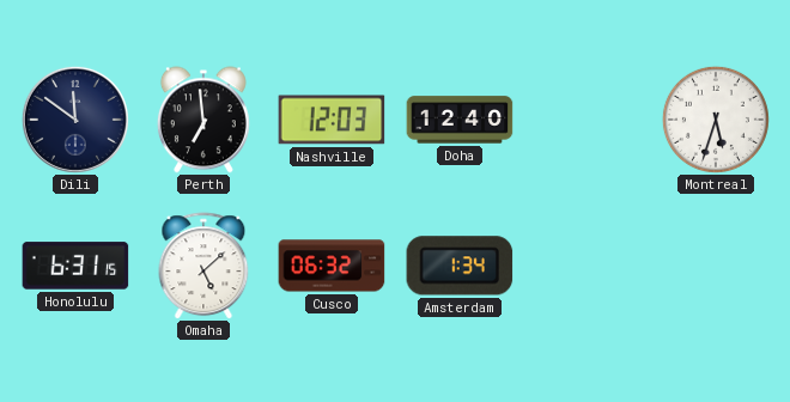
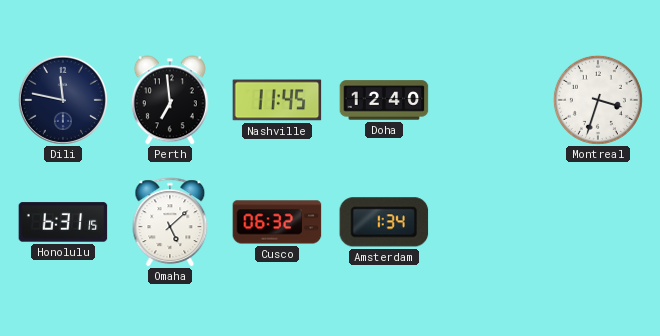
Dili: 11:51 -> 11:47
Nashville: 12:03 -> 11:45
Montreal: 5:33 -> 3:33
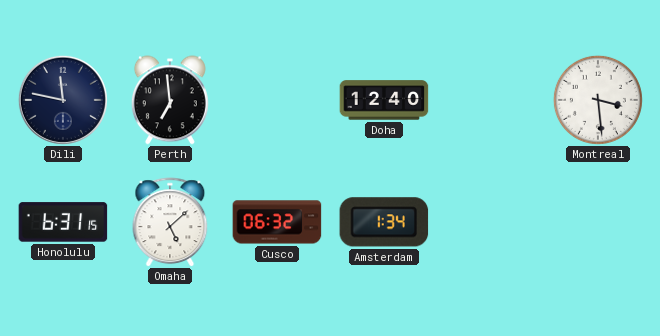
Nashville: 11:45 -> none
Montreal: 3:33 -> 3:29
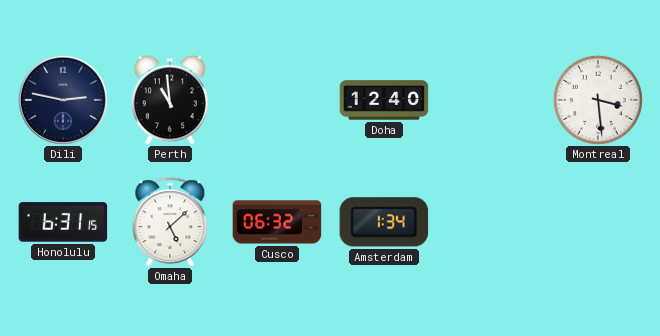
Dili: 11:47 -> 2:47
Perth: 6:59 -> 10:59
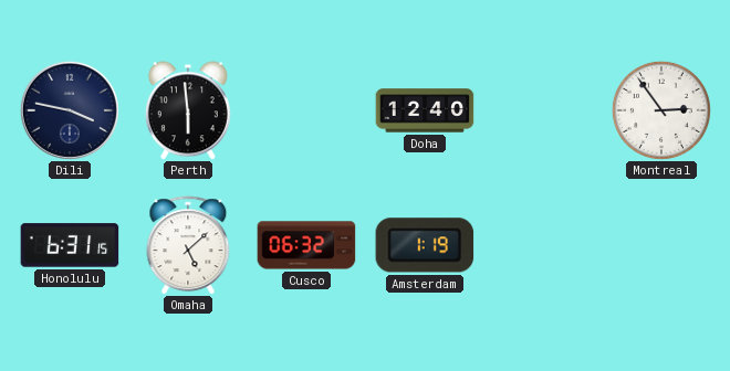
Dili: 2:47 -> 3:47
Perth: 10:59 -> 5:59
Montreal: 3:29 -> 2:54
Amsterdam: 1:34 -> 1:19
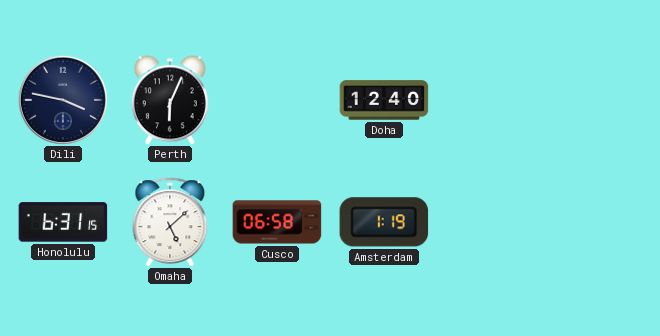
Perth: 5:59 -> 6:04
Montreal: 2:54 -> none
Cusco: 06:32 -> 06:58
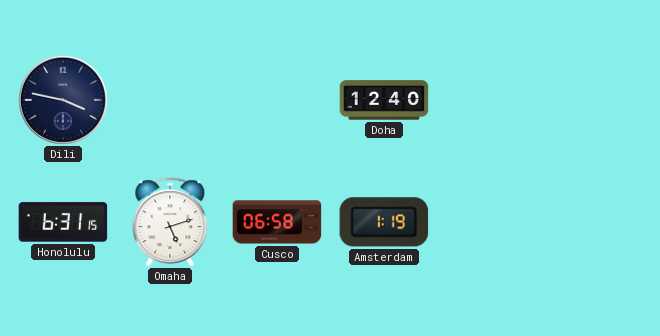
Perth: 6:04 -> none
Omaha: 5:08 -> 5:12
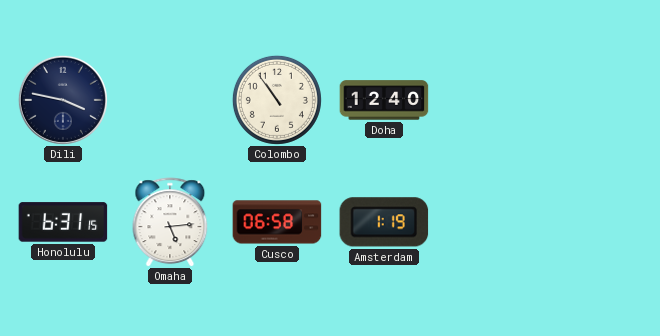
Colombo: none -> 10:54
Omaha: 5:12 -> 5:14
